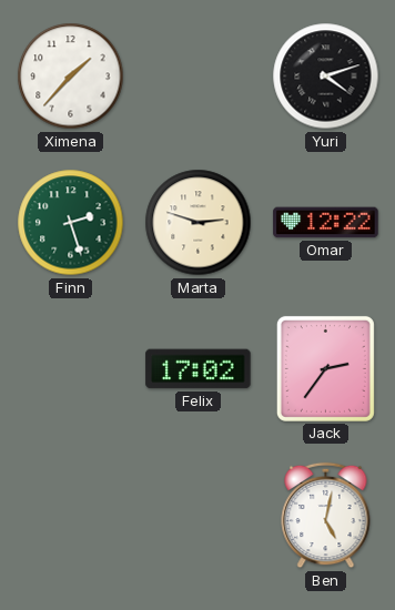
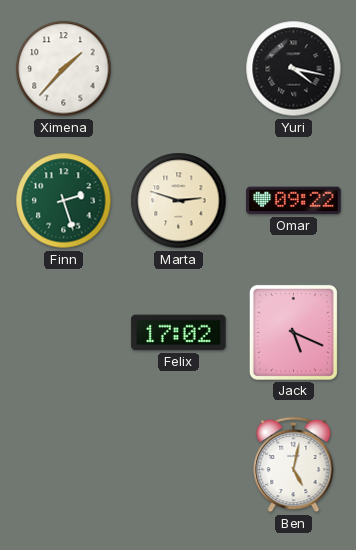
Yuri: 4:12 -> 4:17
Omar: 12:22 -> 09:22
Jack: 2:36 -> 5:19
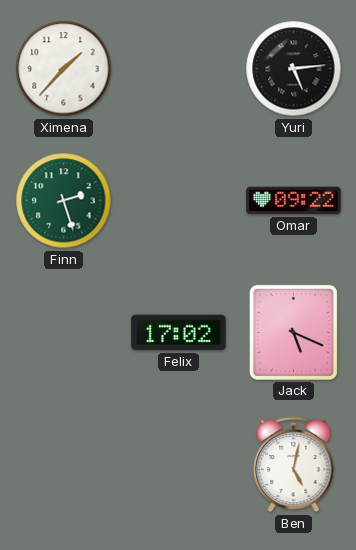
Yuri: 4:17 -> 5:14
Marta: 2:48 -> none
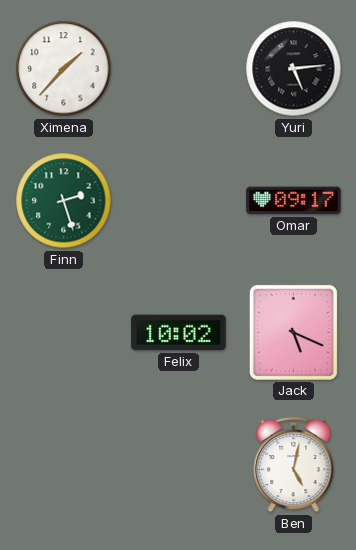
Omar: 09:22 -> 09:17
Felix: 17:02 -> 10:02
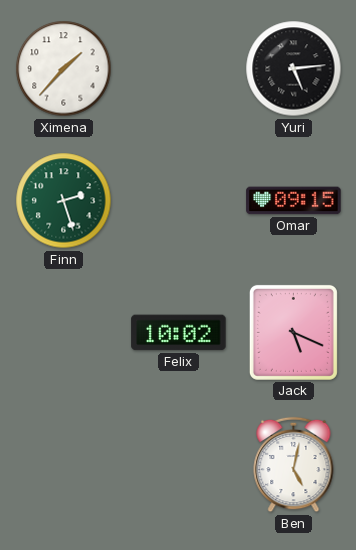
Omar: 09:17 -> 09:15
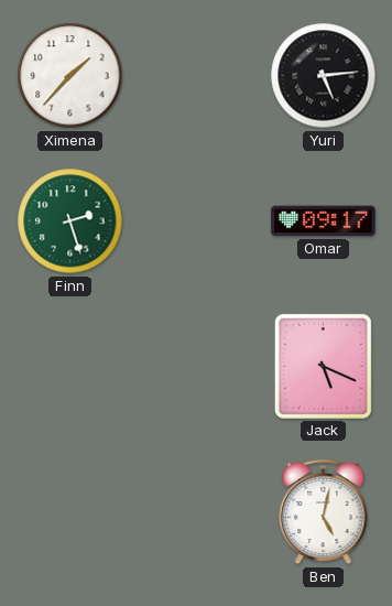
Omar: 09:15 -> 09:17
Felix: 10:02 -> none
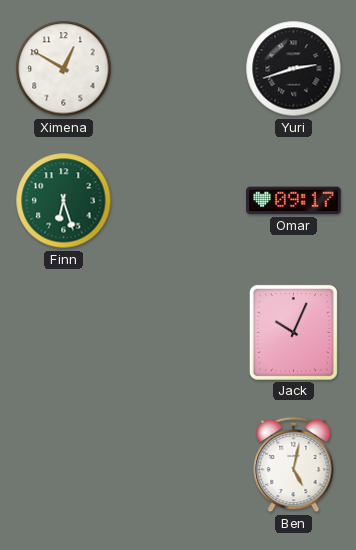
Ximena: 1:37 -> 12:50
Yuri: 5:14 -> 2:42
Finn: 2:27 -> 6:27
Jack: 5:19 -> 10:04
